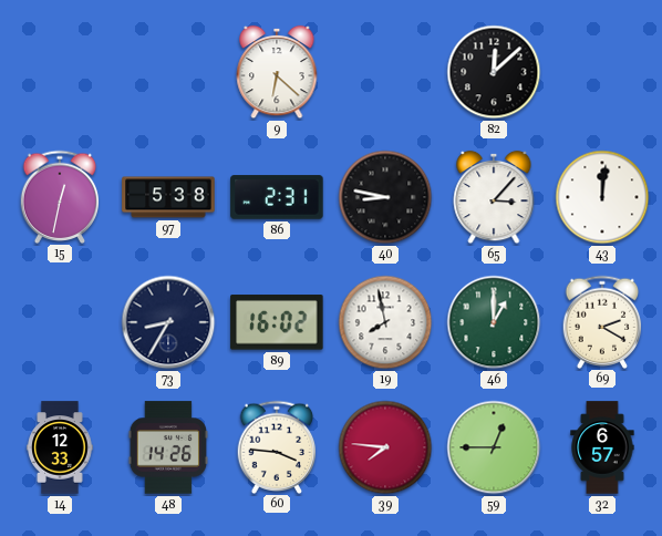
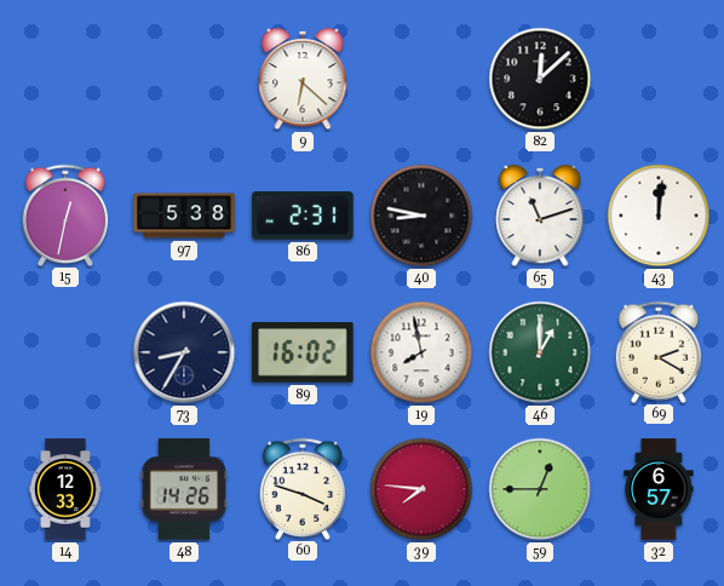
65: 3:07 -> 11:12
60: 3:46 -> 3:48
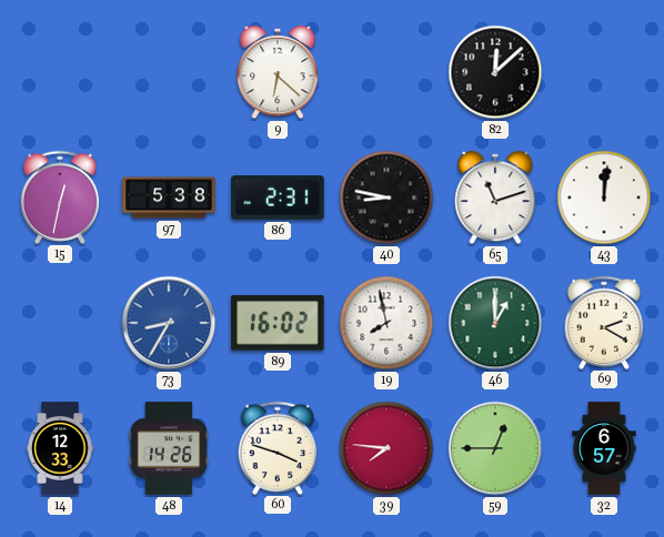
73 dial: navy -> blue
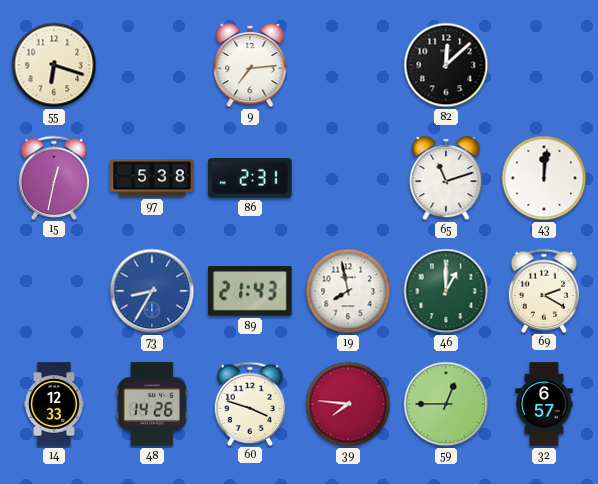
55: none -> 6:18
9: 6:22 -> 7:14
40: 8:47 -> none
89: 16:02 -> 21:43
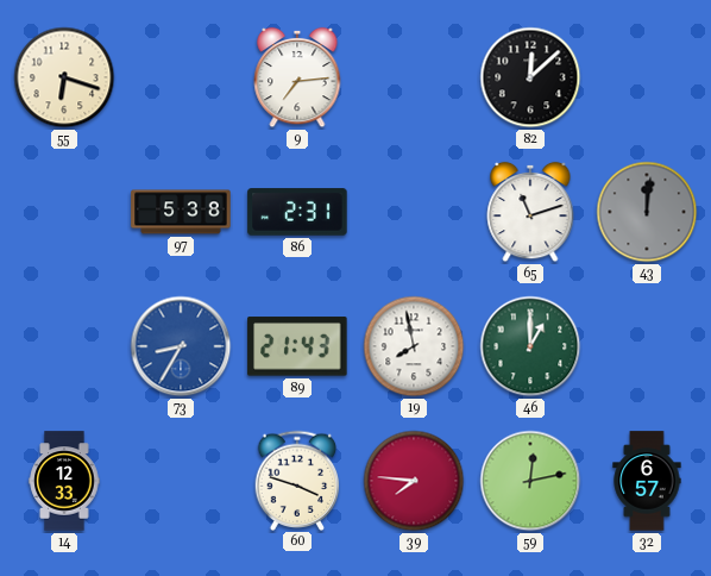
15: 12:32 -> none
43 dial: white -> grey
69: 2:20 -> none
48: 14:26 -> none
59: 12:45 -> 12:13
